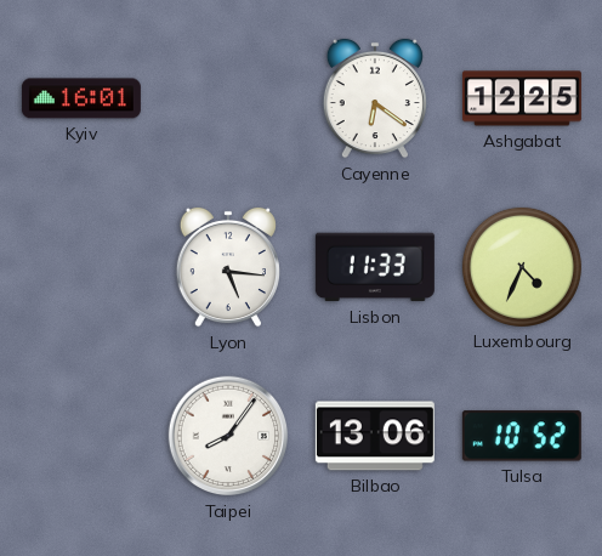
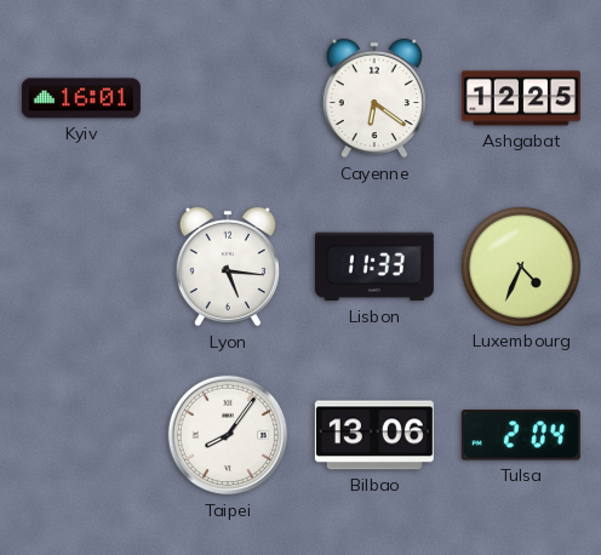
Tulsa: 10:52 -> 2:04
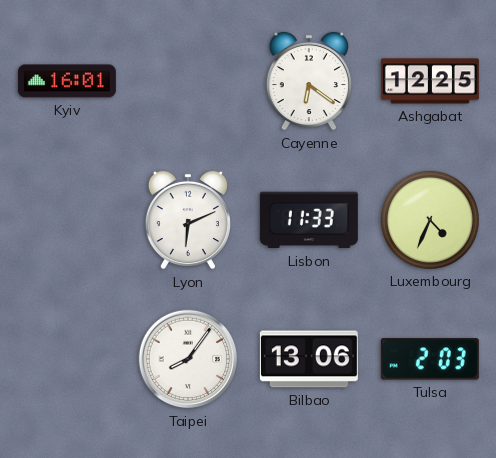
Lyon: 5:16 -> 6:11
Tulsa: 2:04 -> 2:03
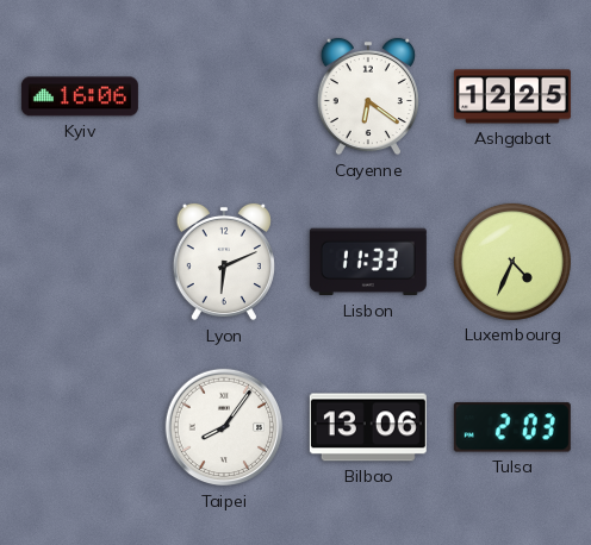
Kyiv: 16:01 -> 16:06
